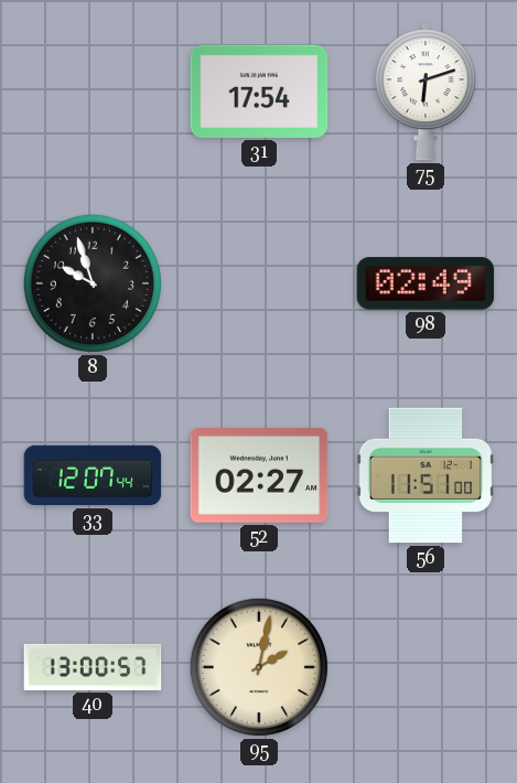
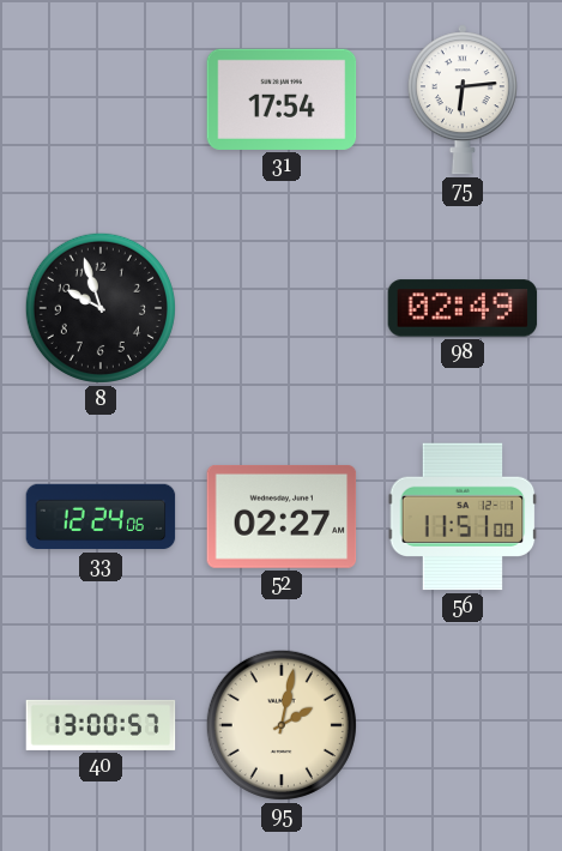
75: 6:12 -> 6:14
33: 12:07 -> 12:24
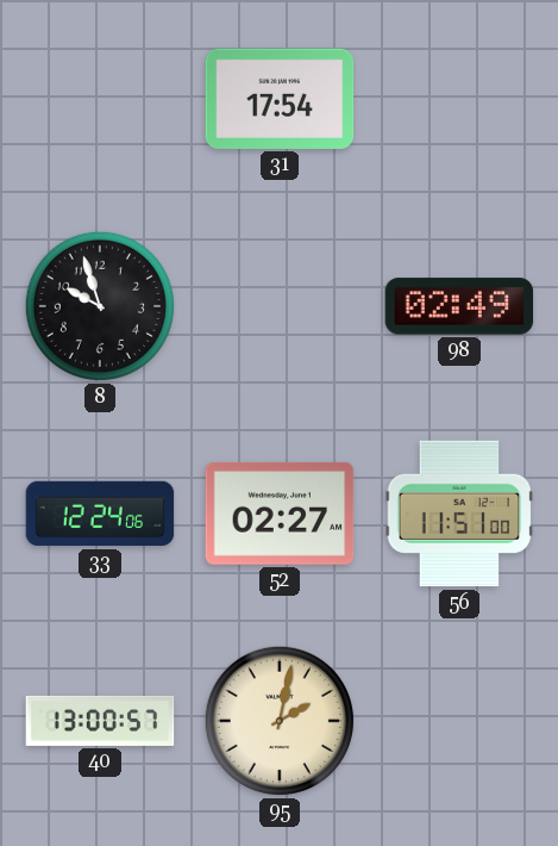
75: 6:14 -> none
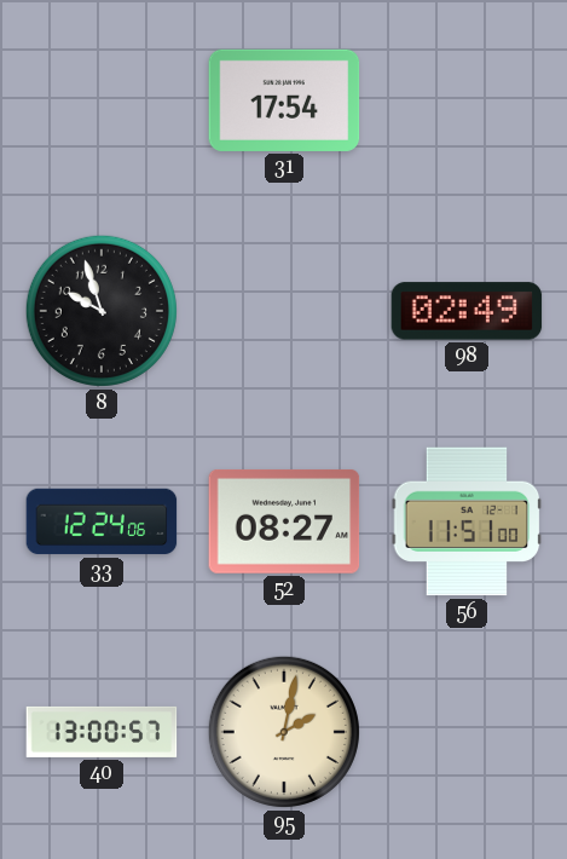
52: 02:27 -> 08:27
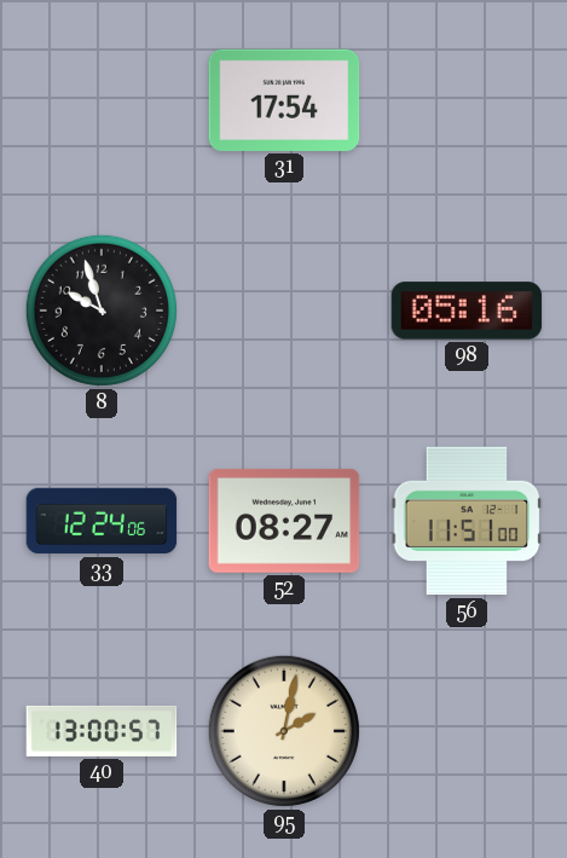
98: 02:49 -> 05:16
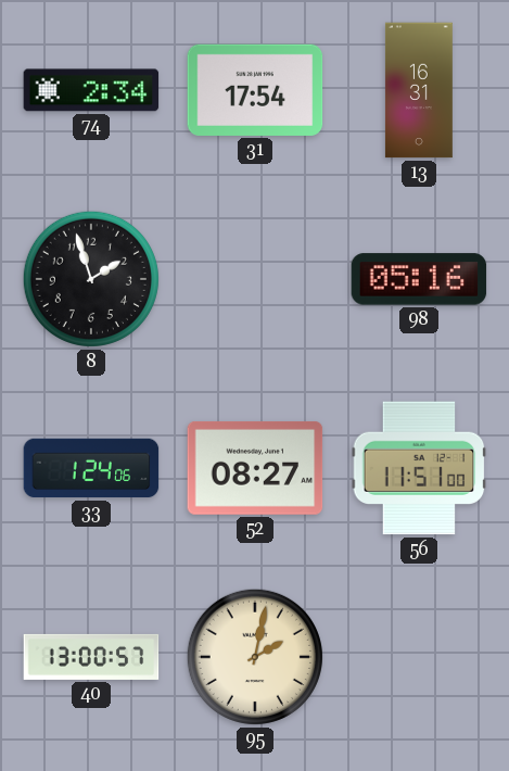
74: none -> 2:34
13: none -> 16:31
8: 9:57 -> 1:57
33: 12:24 -> 1:24
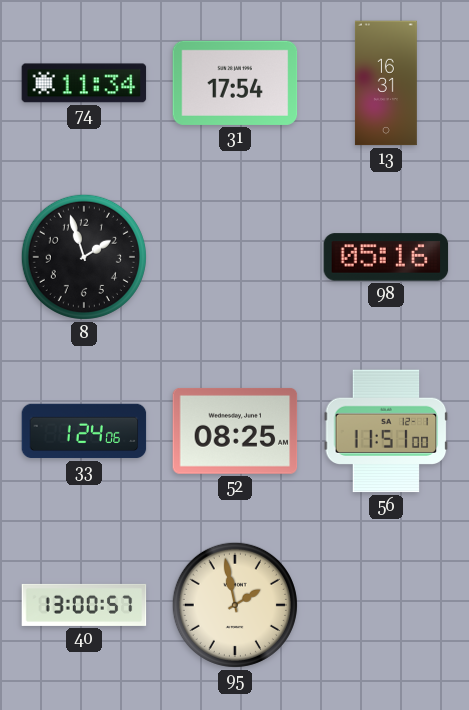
74: 2:34 -> 11:34
52: 08:27 -> 08:25
95: 2:02 -> 1:58
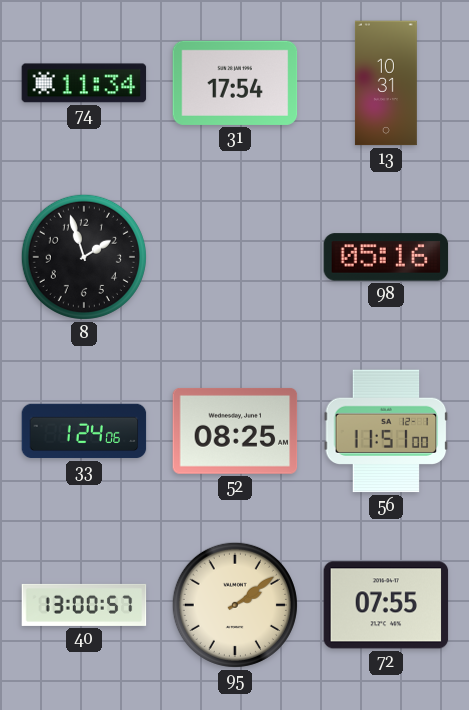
13: 16:31 -> 10:31
95: 1:58 -> 2:09
72: none -> 07:55
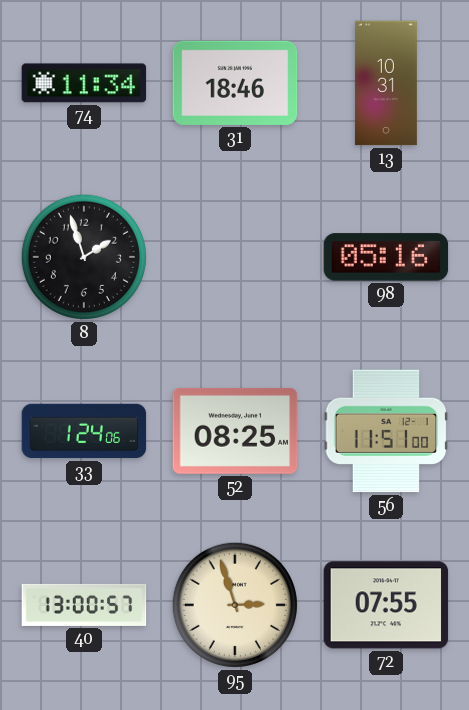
31: 17:54 -> 18:46
95: 2:09 -> 2:57
